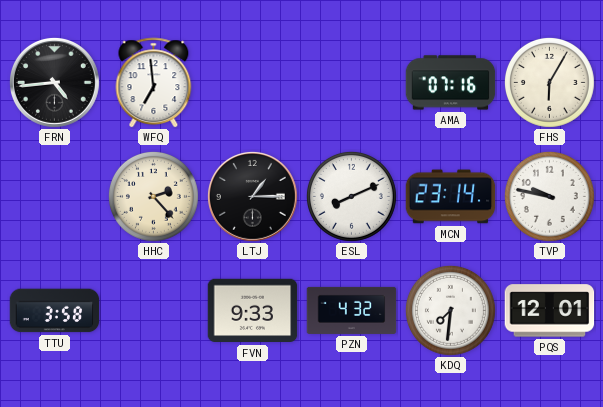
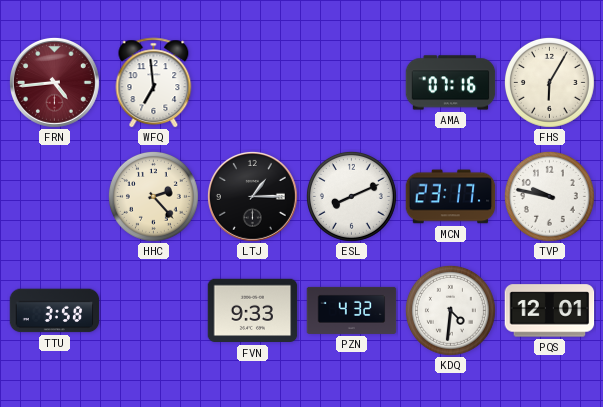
FRN dial: black -> burgundy
MCN: 23:14 -> 23:17
KDQ: 7:31 -> 4:31
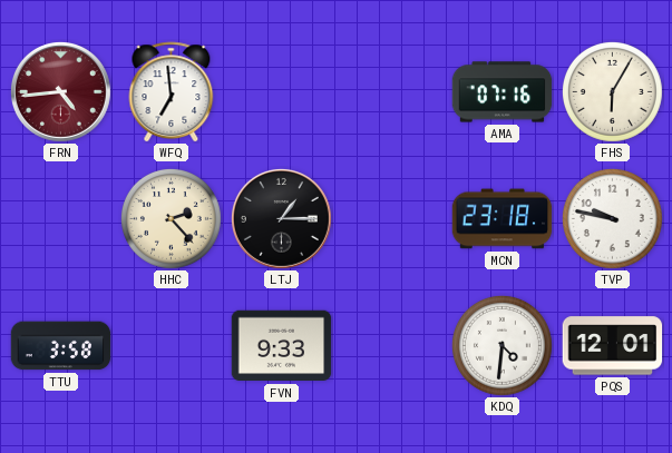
ESL: 8:11 -> none
MCN: 23:17 -> 23:18
PZN: 4:32 -> none
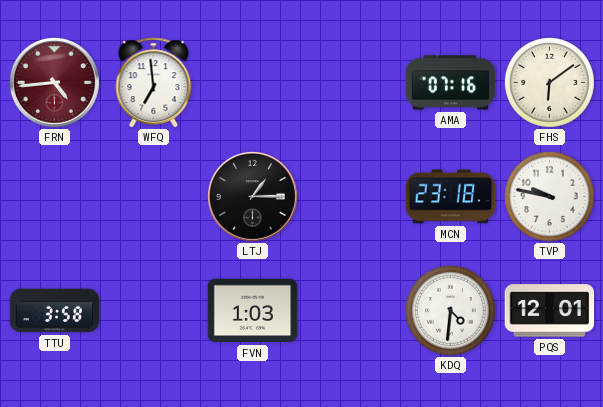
FHS: 6:05 -> 6:09
HHC: 2:23 -> none
FVN: 9:33 -> 1:03
